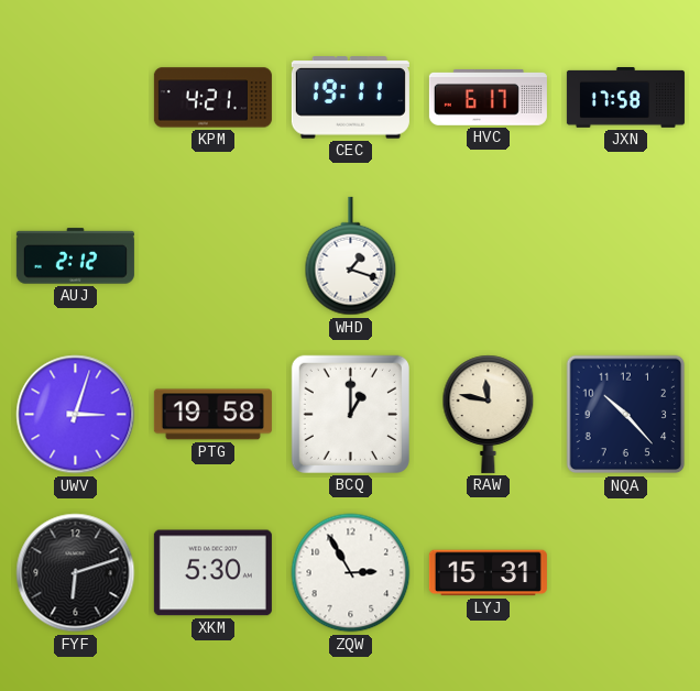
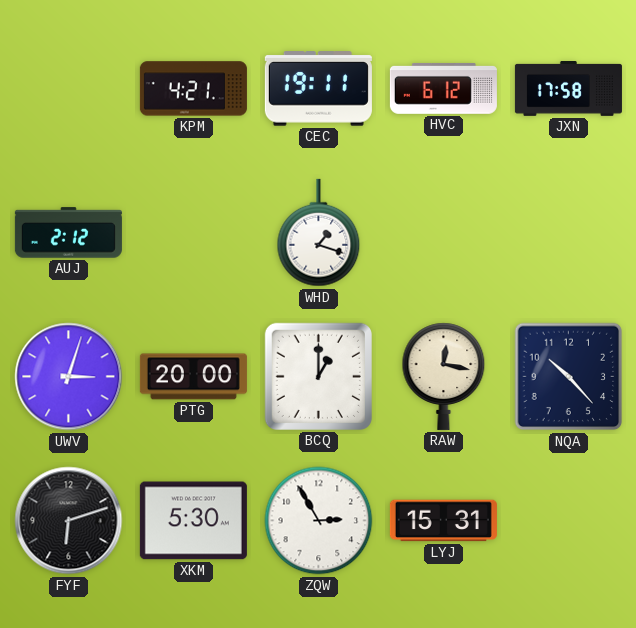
HVC: 6:17 -> 6:12
PTG: 19:58 -> 20:00
RAW: 11:47 -> 12:17
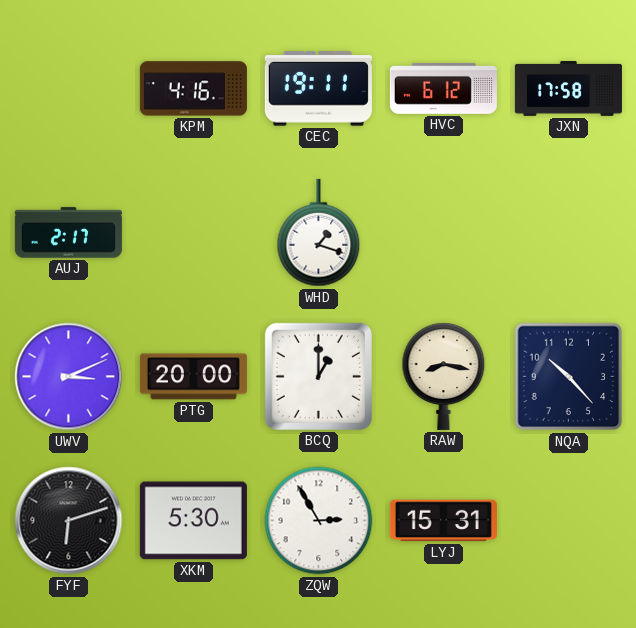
KPM: 4:21 -> 4:16
AUJ: 2:12 -> 2:17
UWV: 3:03 -> 3:11
RAW: 12:17 -> 8:17
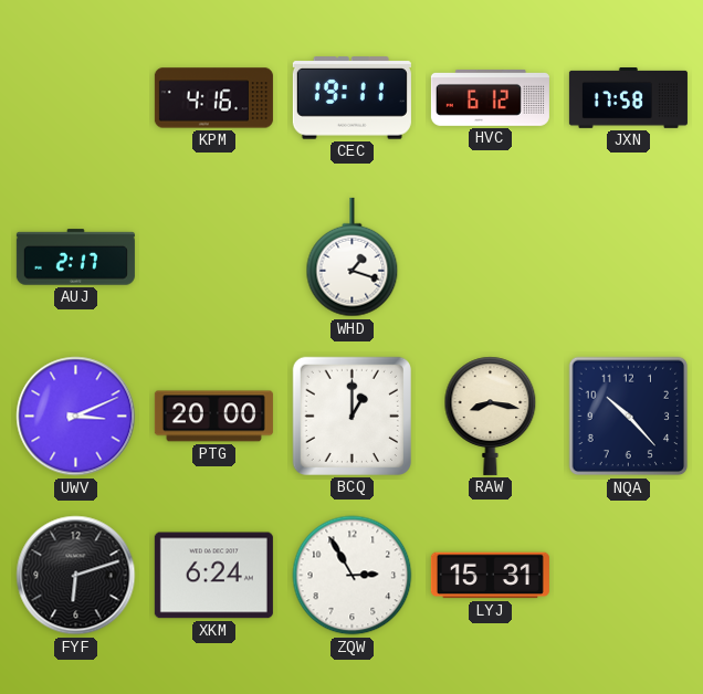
XKM: 5:30 -> 6:24
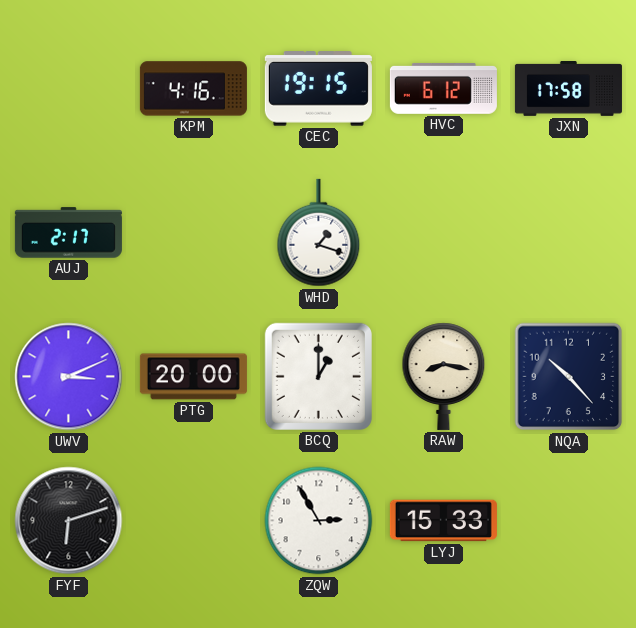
CEC: 19:11 -> 19:15
XKM: 6:24 -> none
LYJ: 15:31 -> 15:33
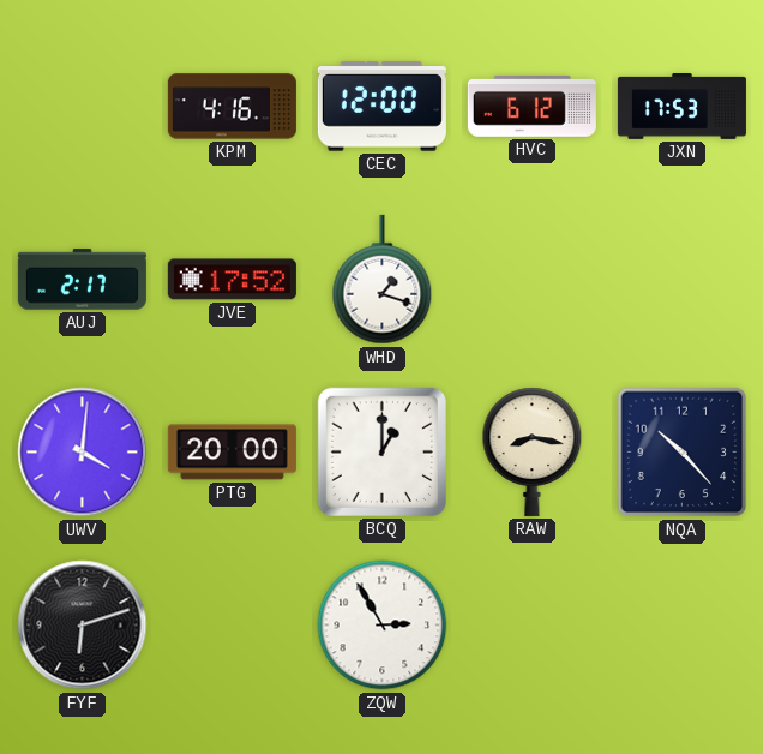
CEC: 19:15 -> 12:00
JXN: 17:58 -> 17:53
JVE: none -> 17:52
UWV: 3:11 -> 4:01
LYJ: 15:33 -> none
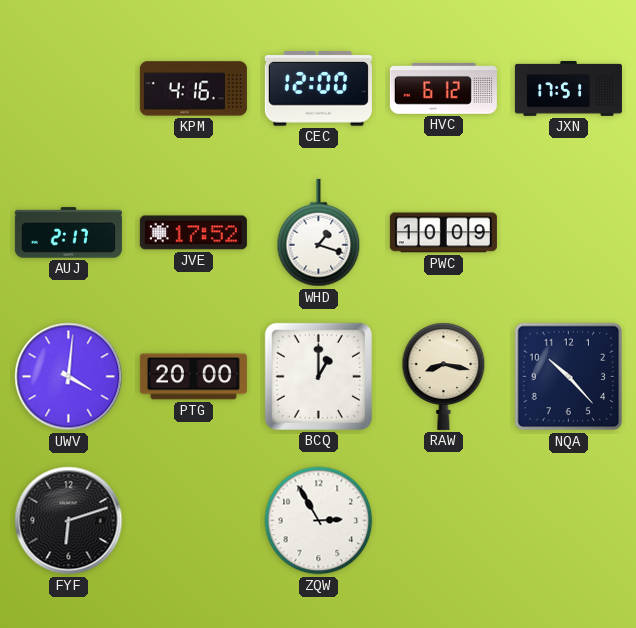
JXN: 17:53 -> 17:51
PWC: none -> 10:09
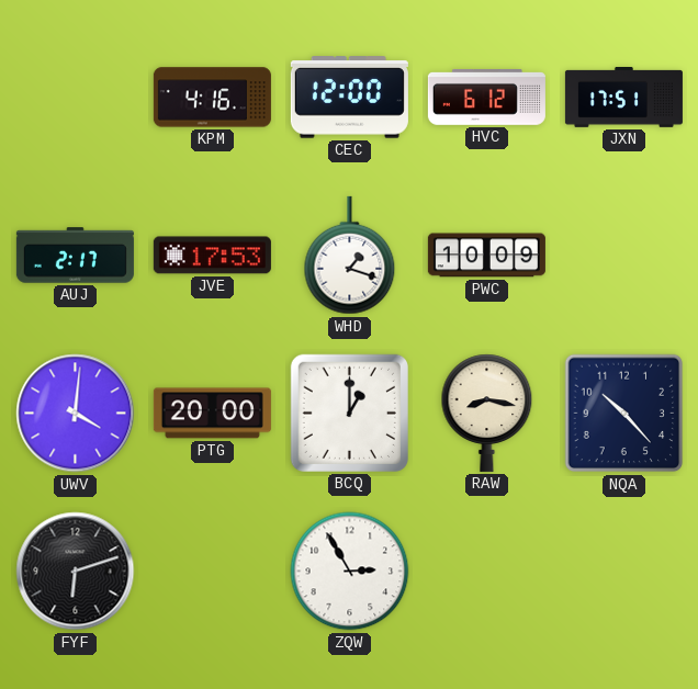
JVE: 17:52 -> 17:53
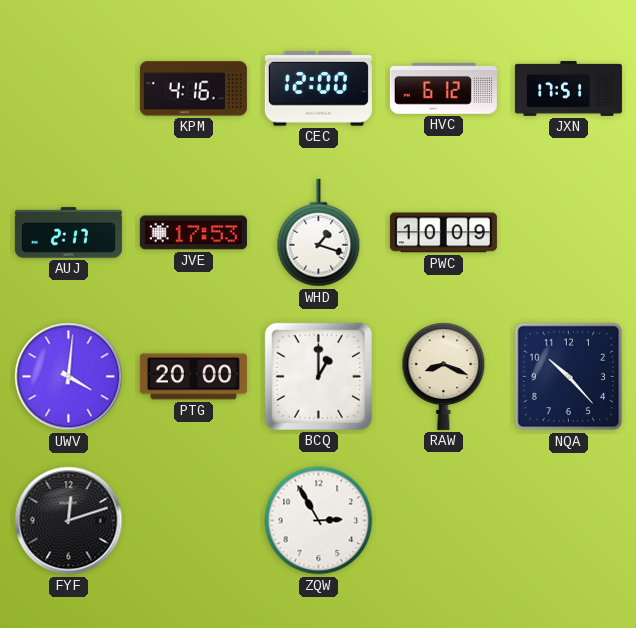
RAW: 8:17 -> 8:19
FYF: 6:12 -> 12:12
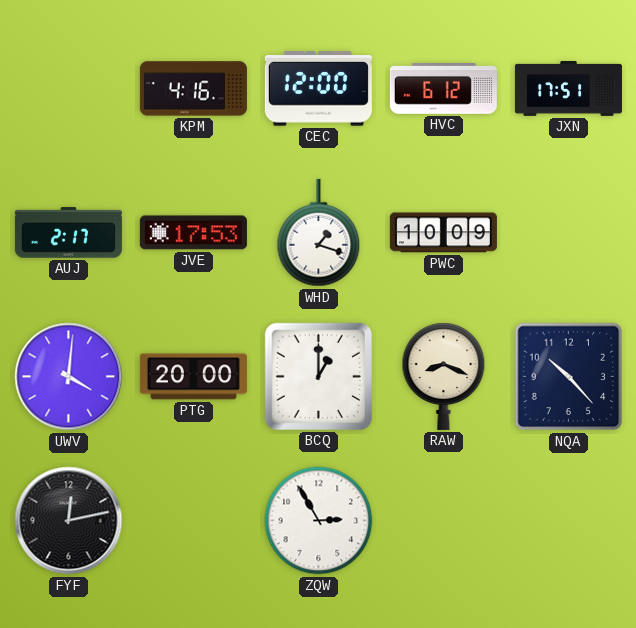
FYF: 12:12 -> 12:13
